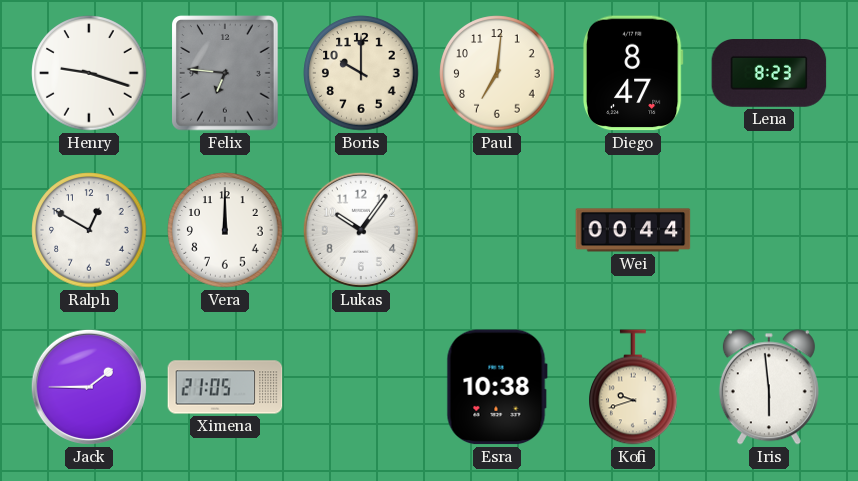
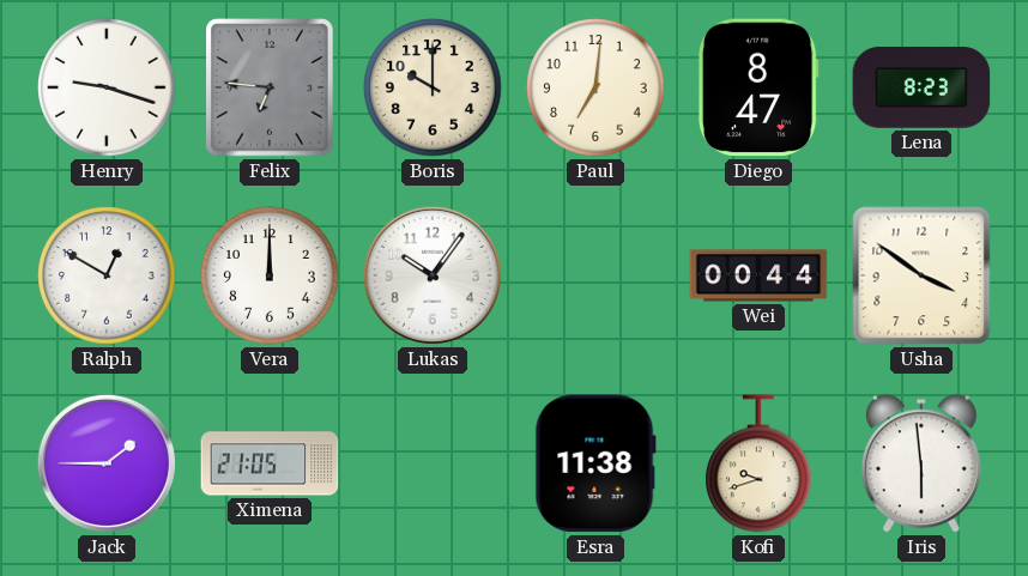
Usha: none -> 3:51
Esra: 10:38 -> 11:38
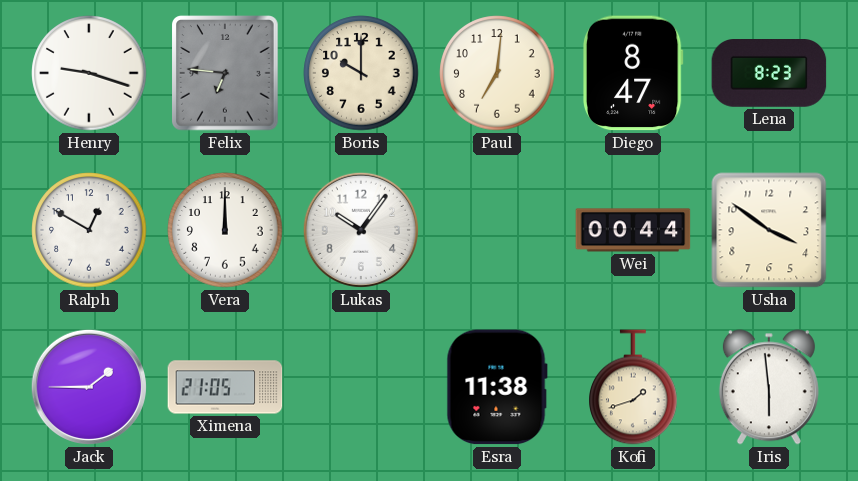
Kofi: 9:42 -> 1:42
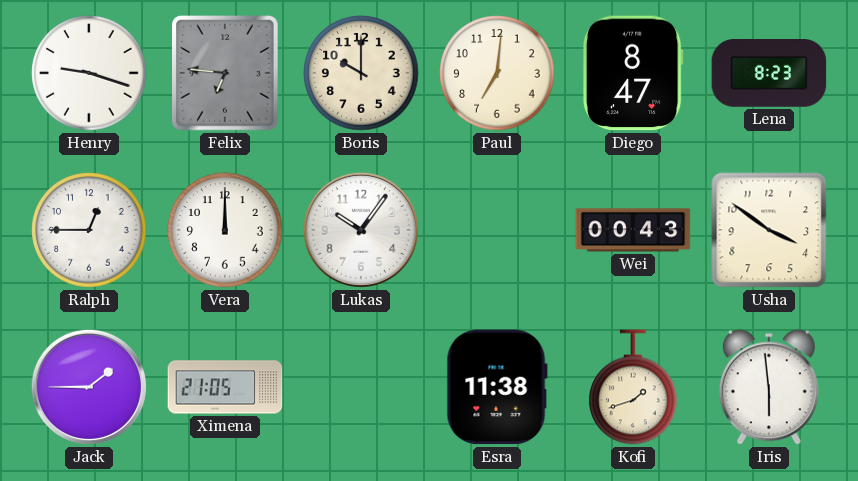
Ralph: 12:50 -> 12:45
Wei: 00:44 -> 00:43
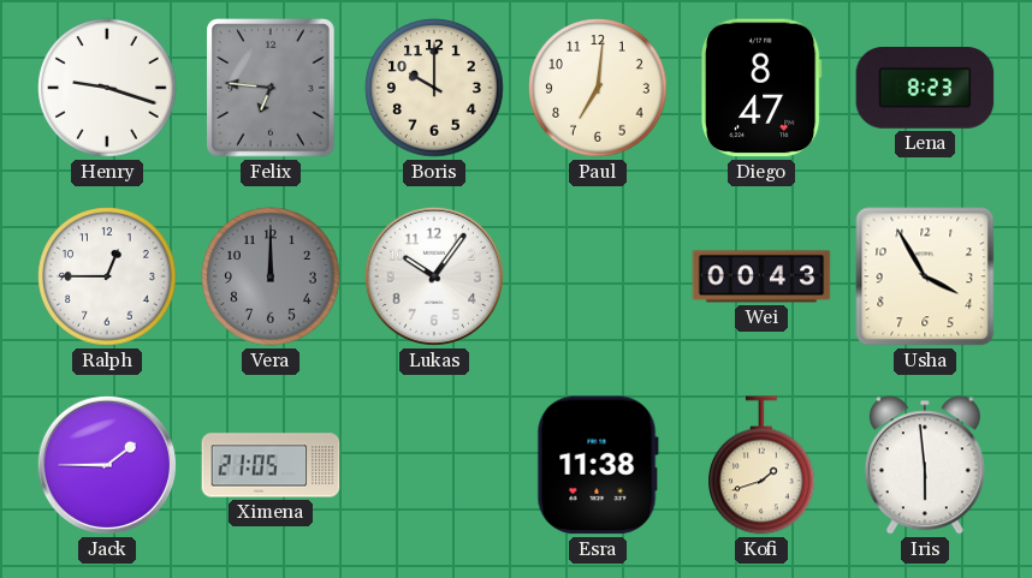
Vera dial: white -> grey
Usha: 3:51 -> 3:55
